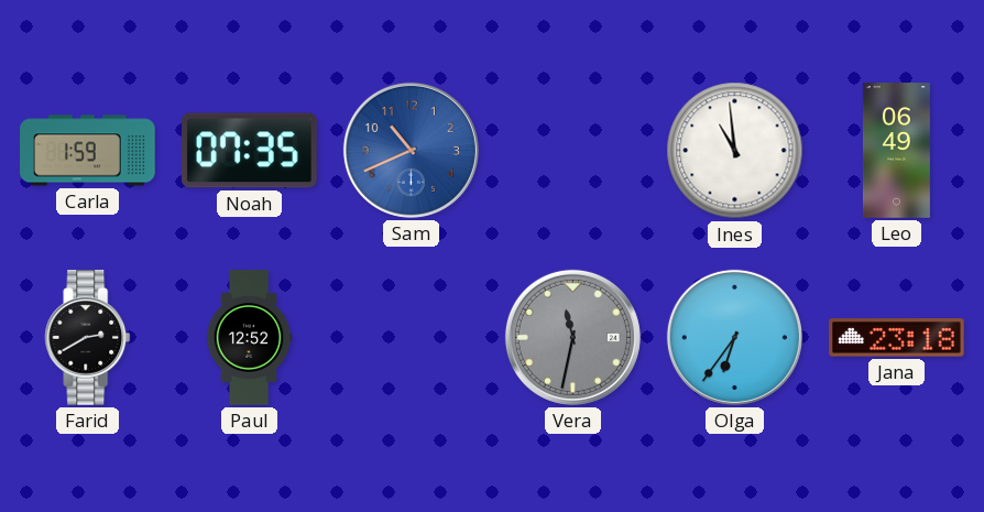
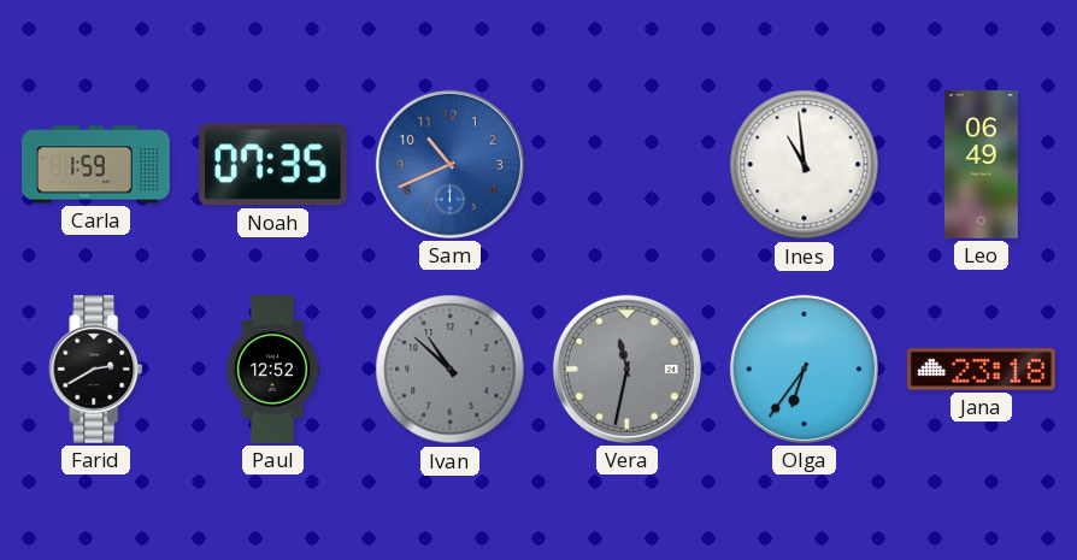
Ivan: none -> 10:52
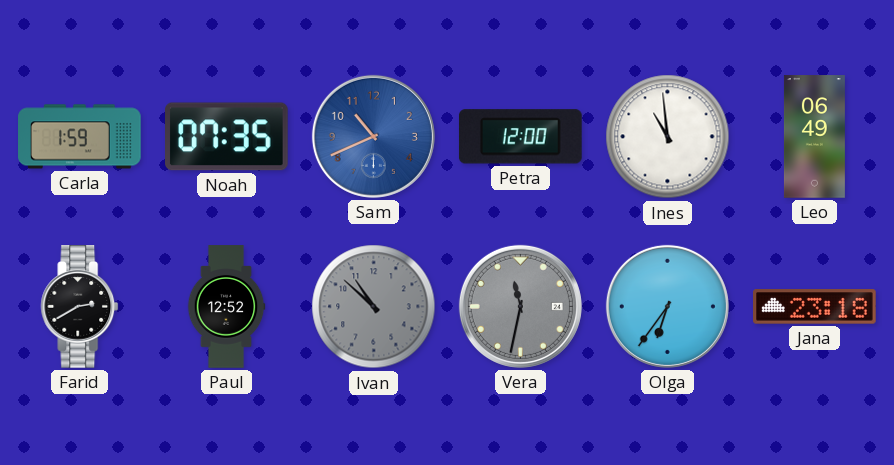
Petra: none -> 12:00
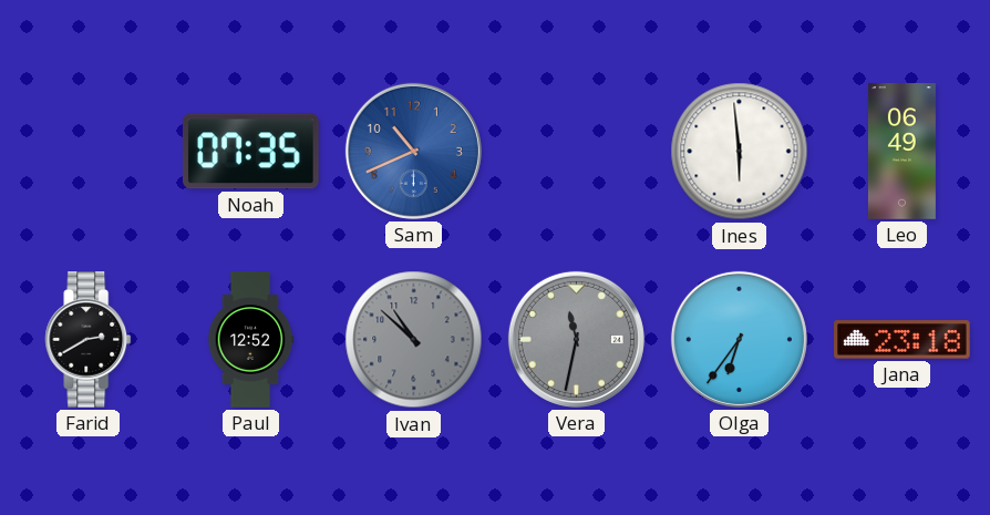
Carla: 1:59 -> none
Petra: 12:00 -> none
Ines: 10:59 -> 5:59
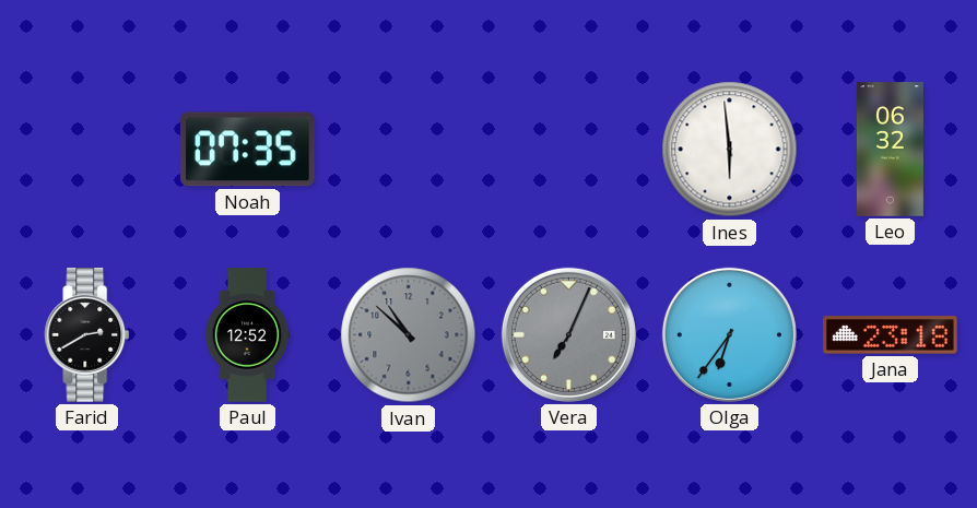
Sam: 10:41 -> none
Leo: 06:49 -> 06:32
Vera: 11:32 -> 7:04
